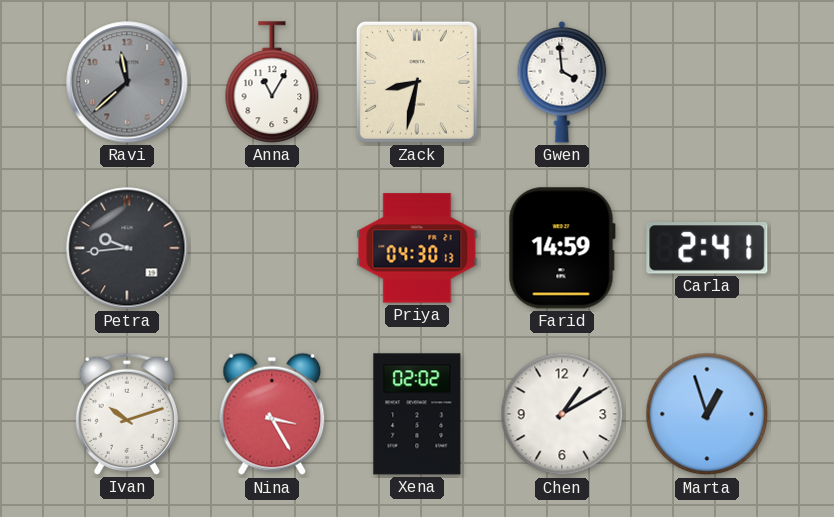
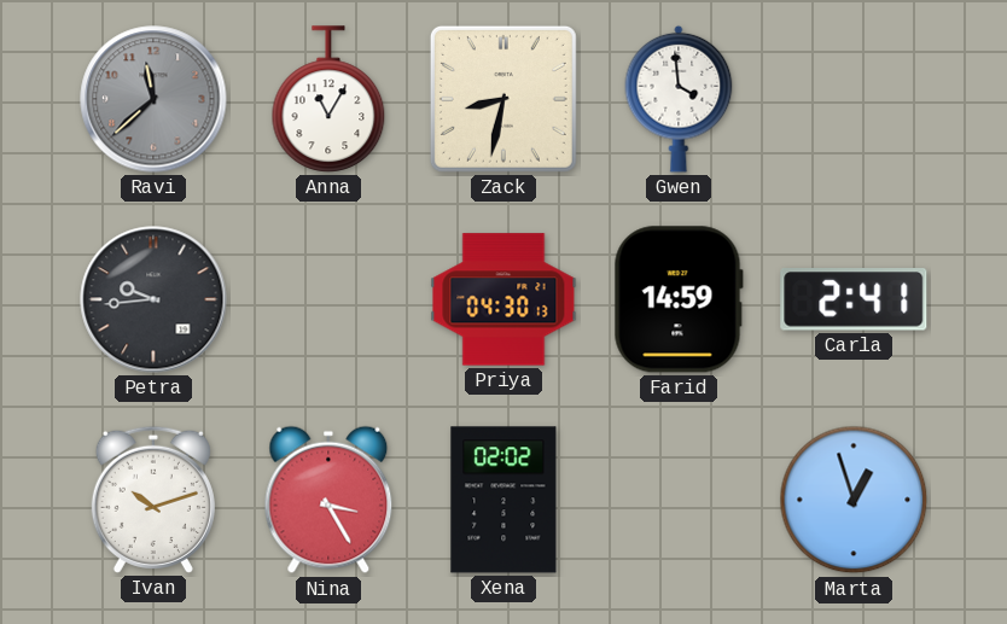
Chen: 1:10 -> none
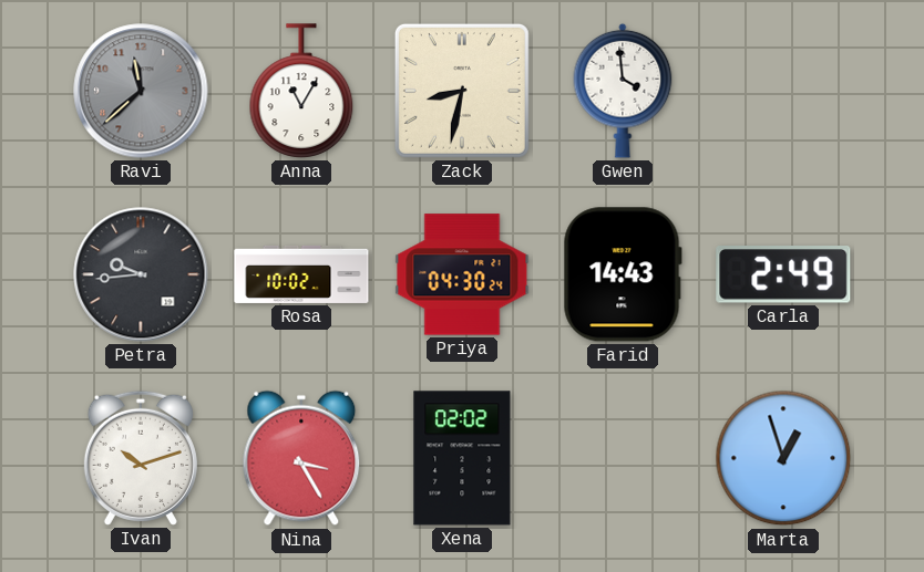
Rosa: none -> 10:02
Priya: 04:30:13 -> 04:30:24
Farid: 14:59 -> 14:43
Carla: 2:41 -> 2:49
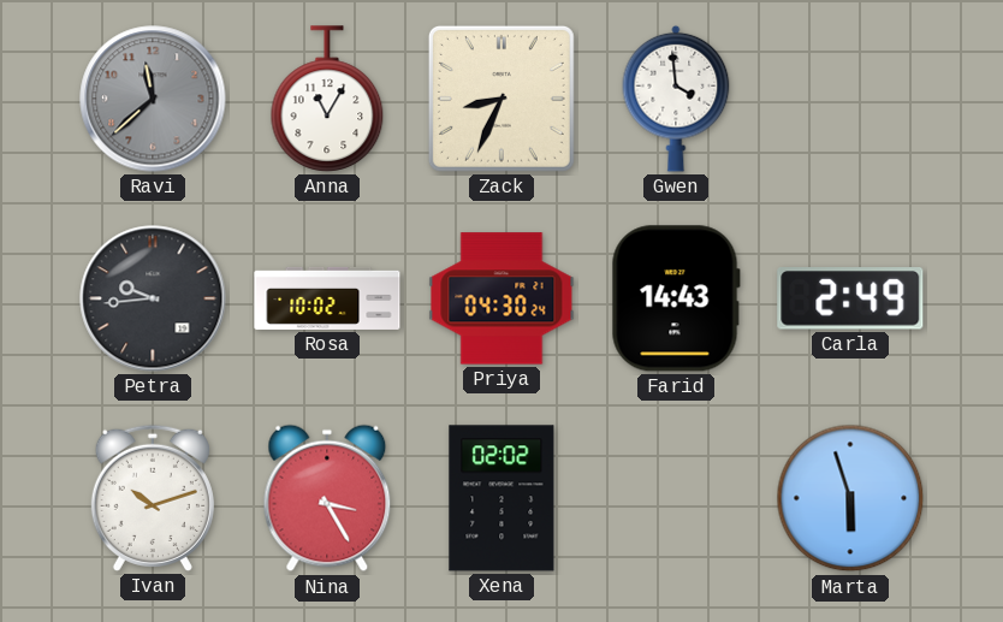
Zack: 8:32 -> 8:34
Marta: 12:57 -> 5:57
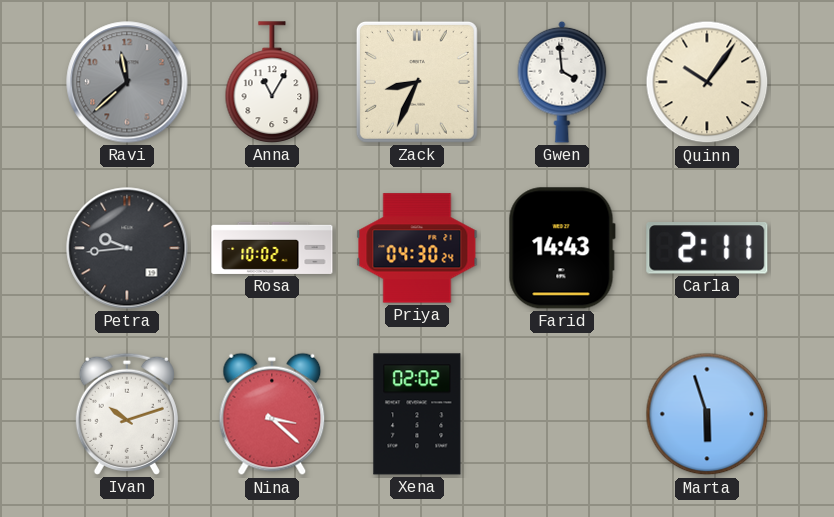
Quinn: none -> 10:06
Carla: 2:49 -> 2:11
Nina: 3:25 -> 3:22
